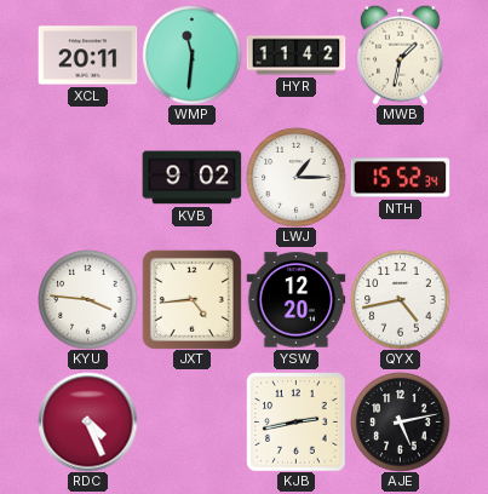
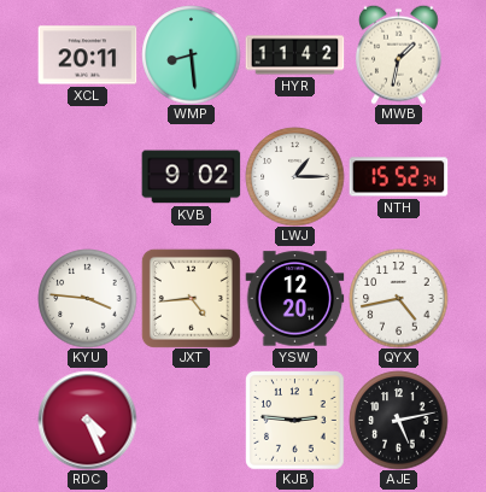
WMP: 11:31 -> 8:29
KJB: 2:43 -> 2:46
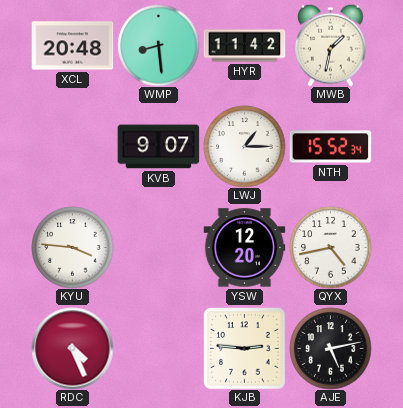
XCL: 20:11 -> 20:48
KVB: 9:02 -> 9:07
JXT: 4:44 -> none
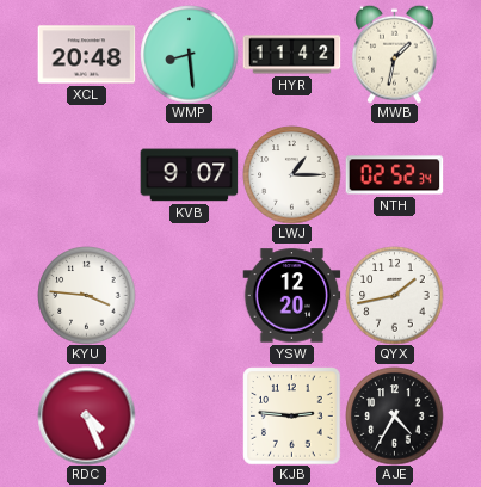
NTH: 15:52 -> 02:52
QYX: 4:43 -> 1:43
AJE: 5:13 -> 4:35
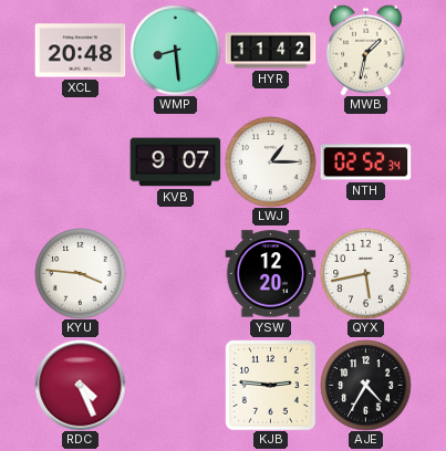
QYX: 1:43 -> 5:43
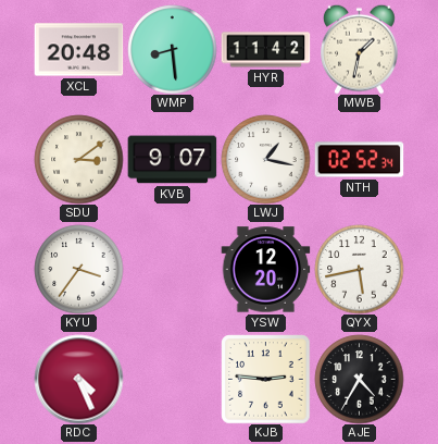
SDU: none -> 3:09
LWJ: 1:15 -> 1:17
KYU: 3:46 -> 3:36
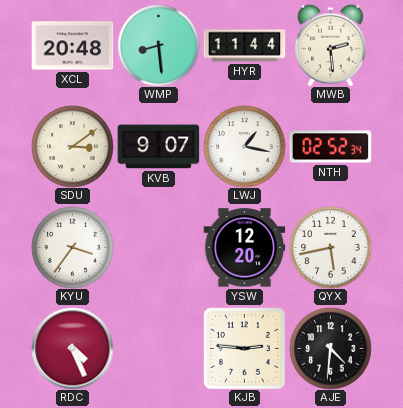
HYR: 11:42 -> 11:44
MWB: 1:32 -> 2:29
AJE: 4:35 -> 4:31
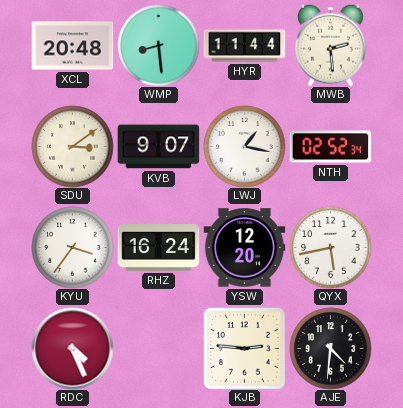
RHZ: none -> 16:24
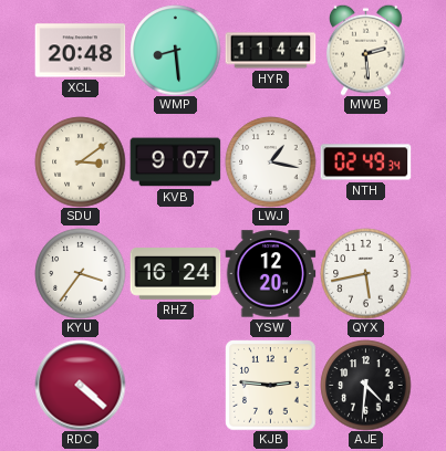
NTH: 02:52 -> 02:49
RDC: 4:26 -> 4:22
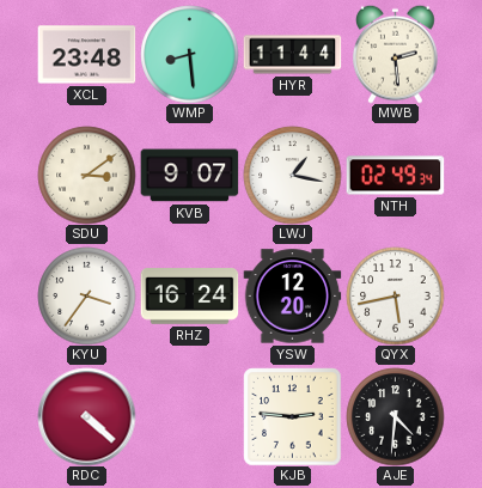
XCL: 20:48 -> 23:48
